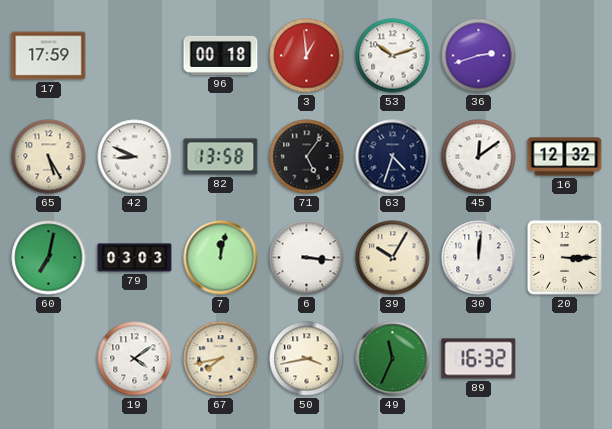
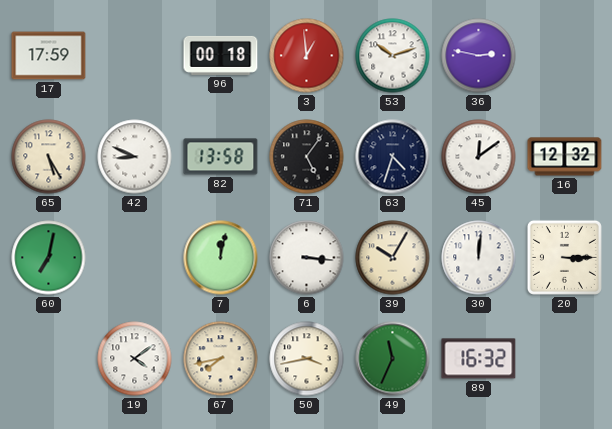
36: 2:42 -> 2:47
79: 03:03 -> none
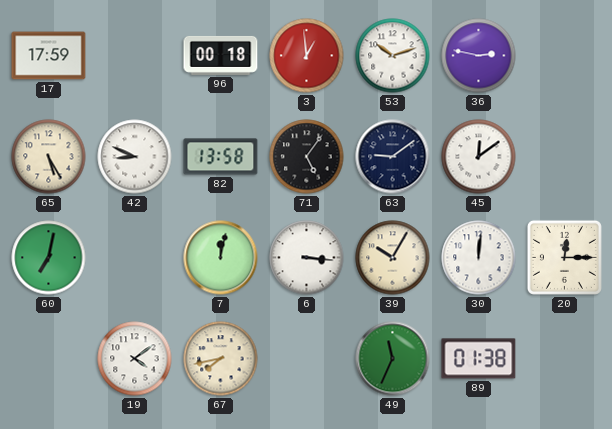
63: 4:33 -> 9:09
16: 12:32 -> none
20: 3:15 -> 12:15
50: 3:43 -> none
89: 16:32 -> 01:38
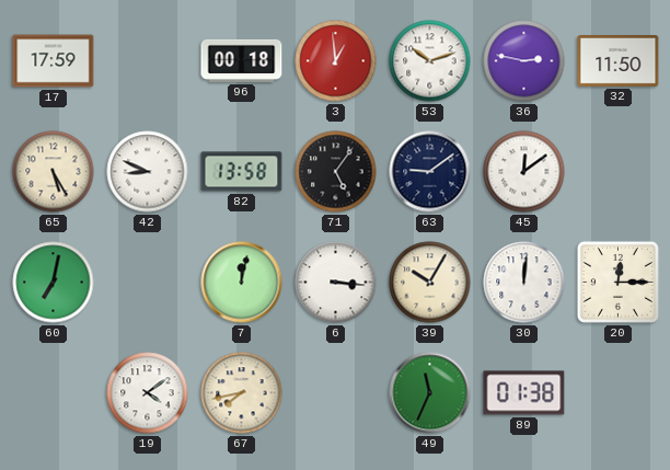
32: none -> 11:50
